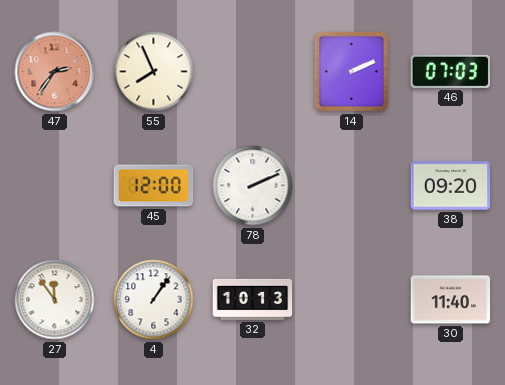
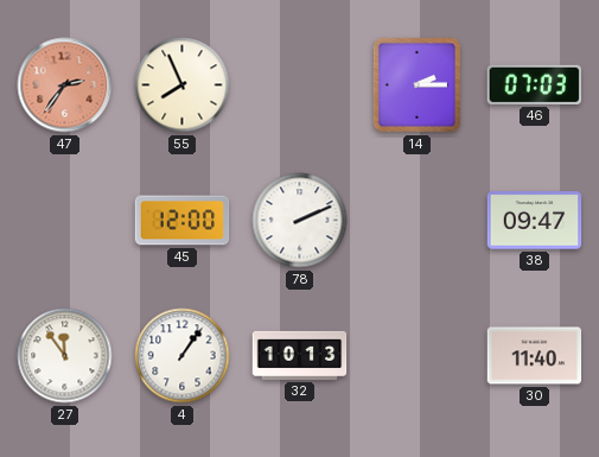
14: 2:11 -> 2:15
38: 09:20 -> 09:47
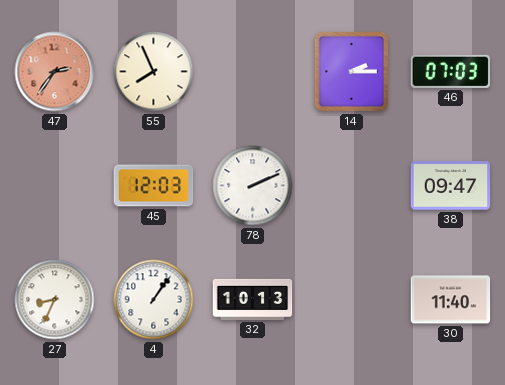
45: 12:00 -> 12:03
27: 11:54 -> 8:34
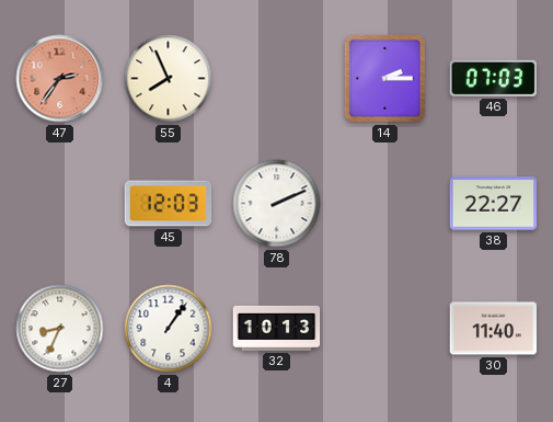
38: 09:47 -> 22:27
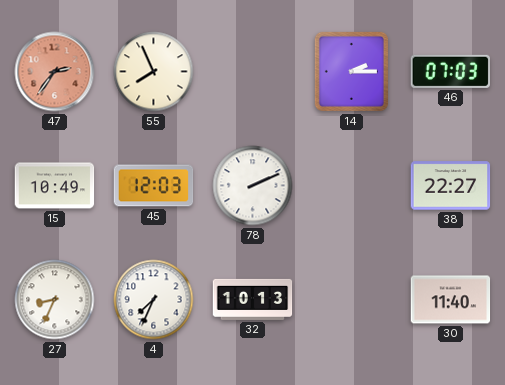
15: none -> 10:49
4: 1:06 -> 7:34
